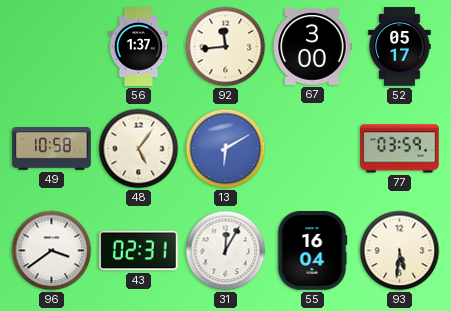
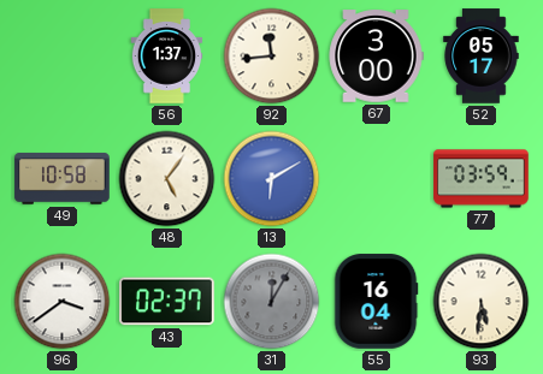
43: 02:31 -> 02:37
31 dial: white -> grey
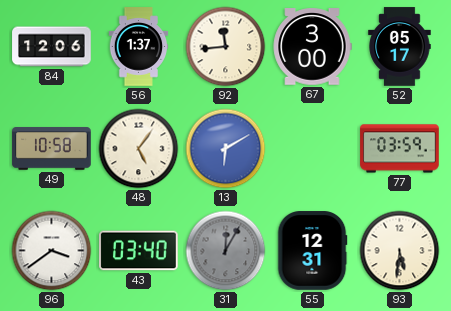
84: none -> 12:06
43: 02:37 -> 03:40
55: 16:04 -> 12:31
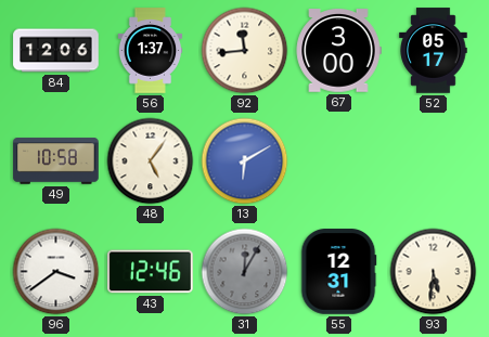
77: 03:59 -> none
43: 03:40 -> 12:46
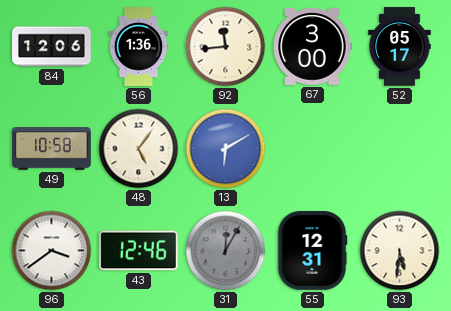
56: 1:37 -> 1:36
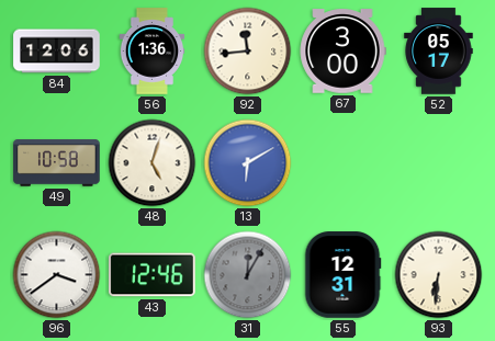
48: 5:06 -> 5:03
93: 5:31 -> 6:31
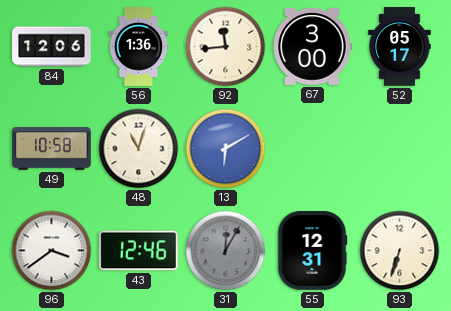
48: 5:03 -> 11:03
93: 6:31 -> 6:33
